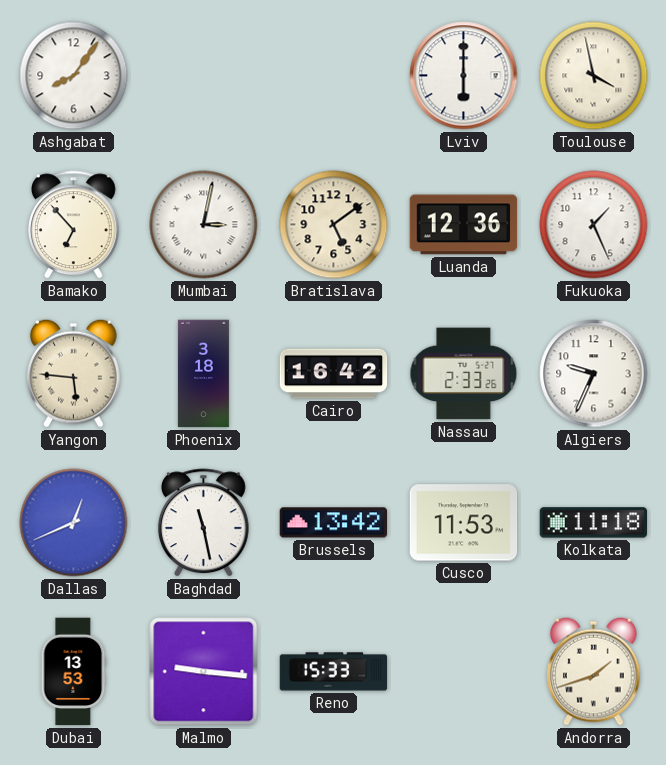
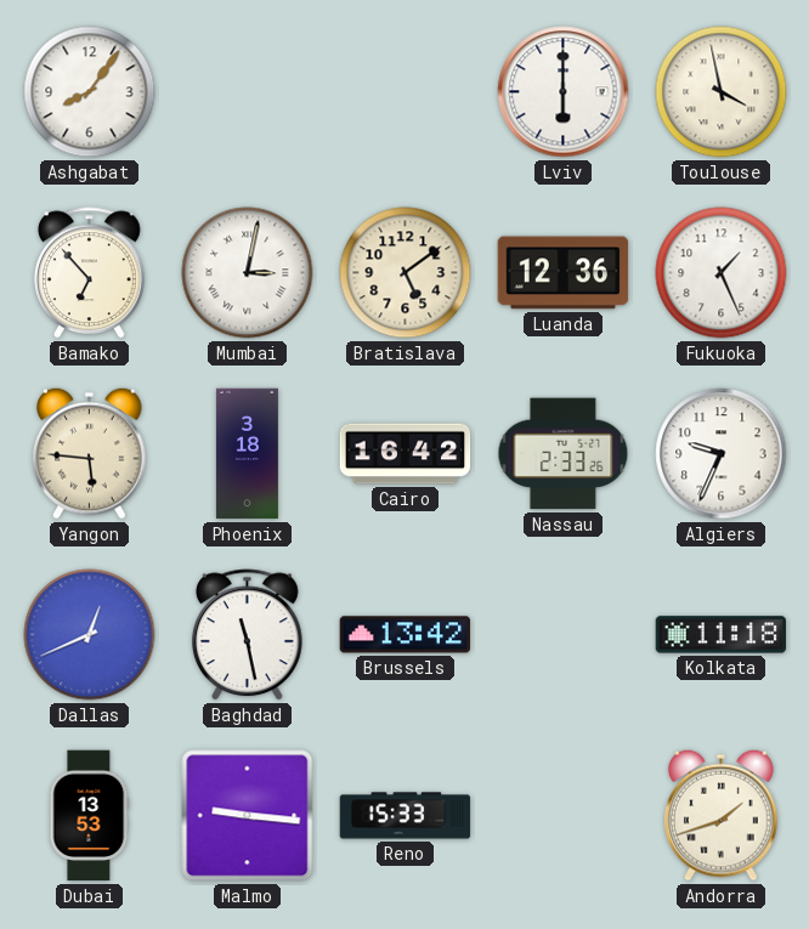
Cusco: 11:53 -> none
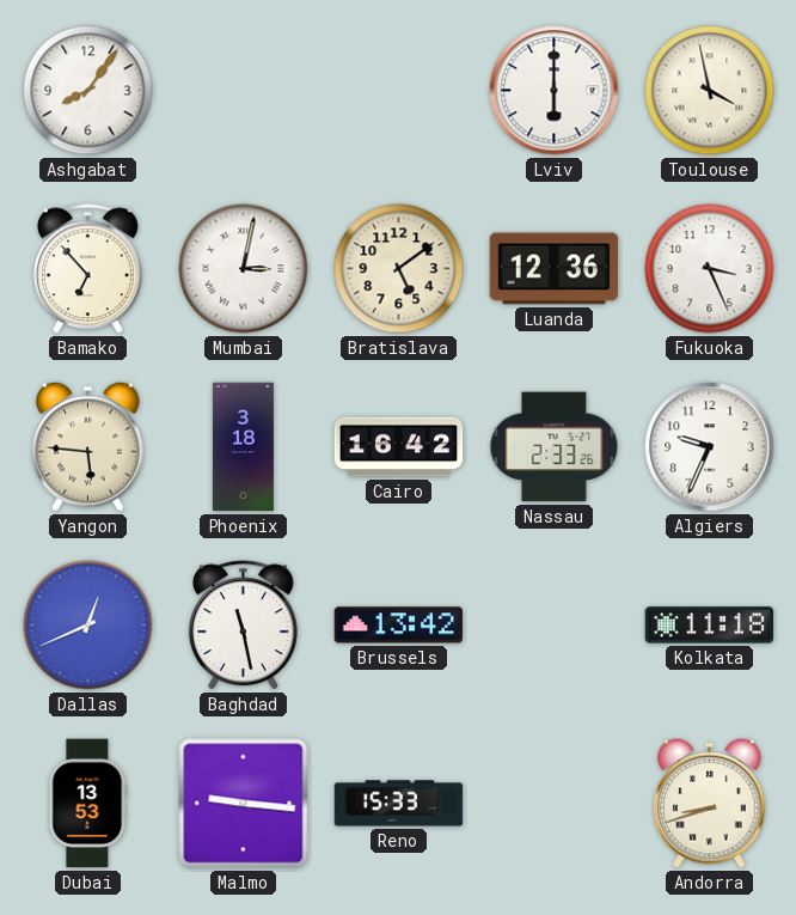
Fukuoka: 1:26 -> 3:26
Andorra: 1:42 -> 8:42
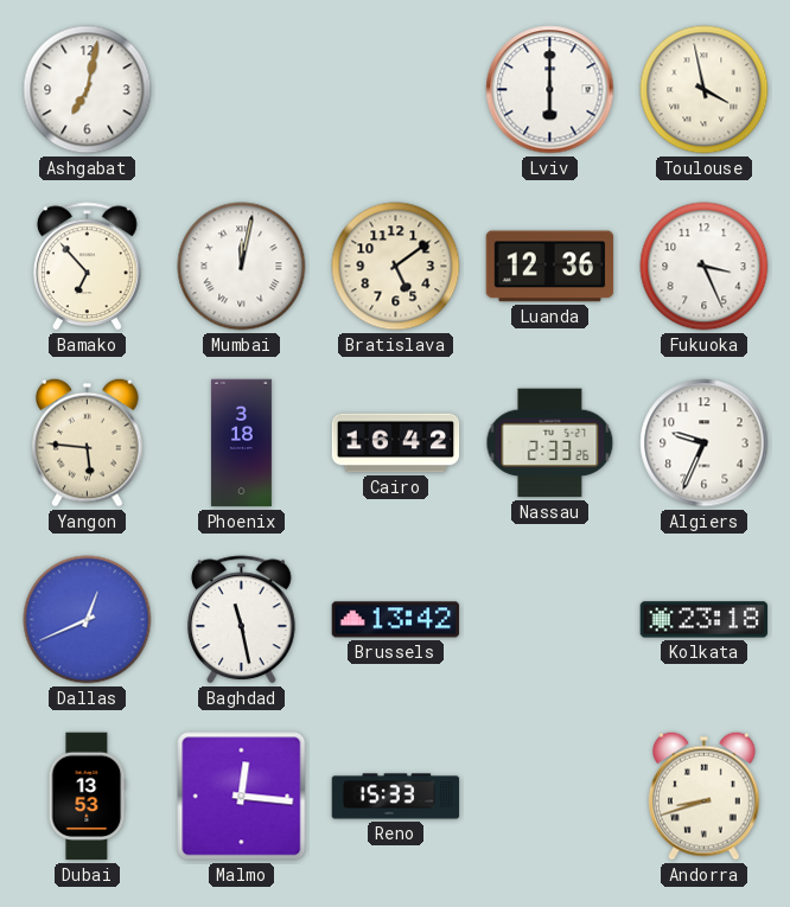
Ashgabat: 8:06 -> 7:02
Mumbai: 3:02 -> 12:02
Kolkata: 11:18 -> 23:18
Malmo: 9:16 -> 12:16
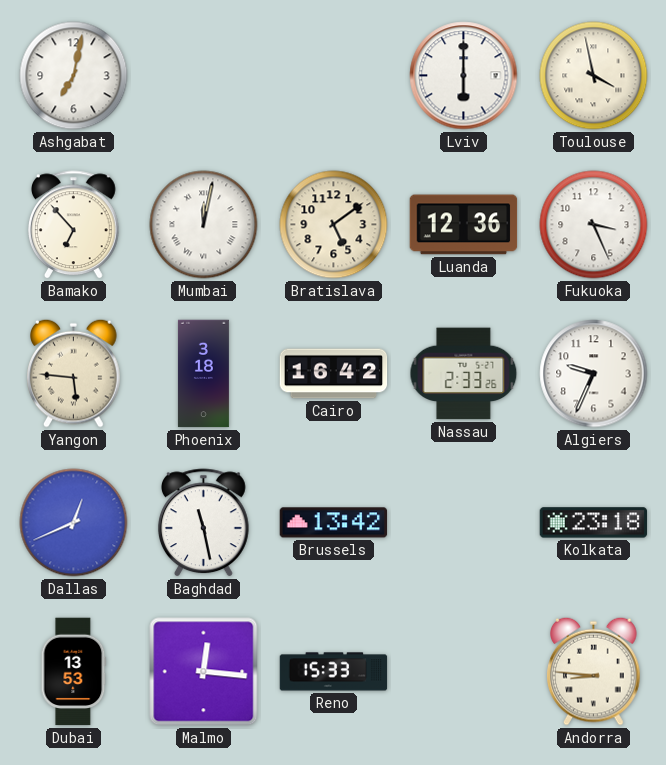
Andorra: 8:42 -> 8:46
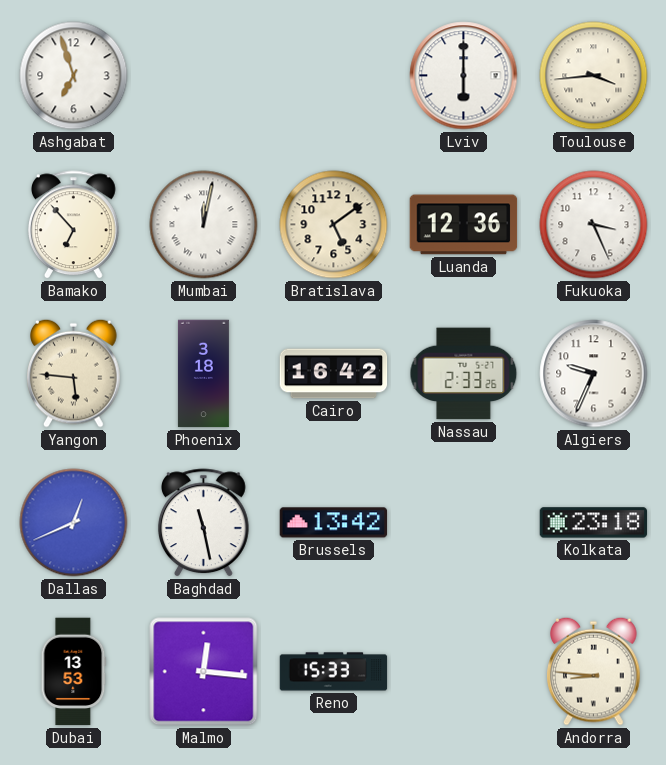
Ashgabat: 7:02 -> 6:57
Toulouse: 3:58 -> 3:44
